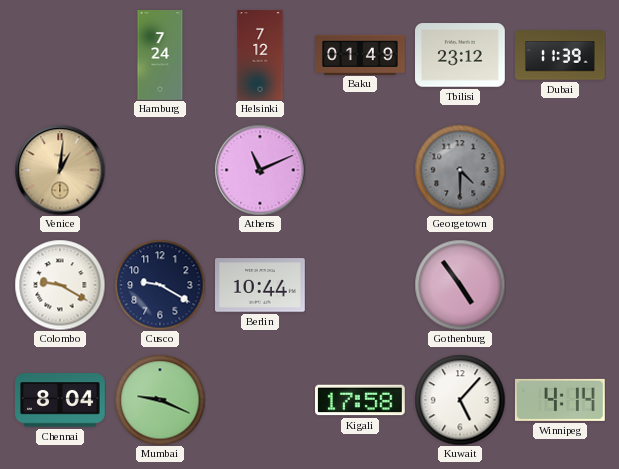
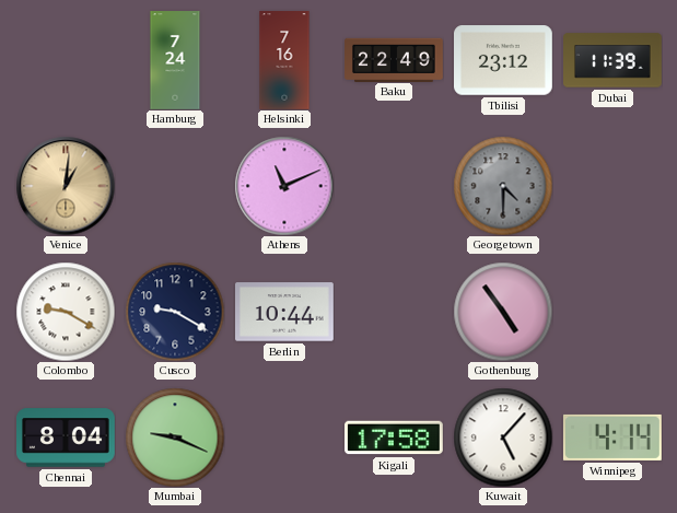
Helsinki: 7:12 -> 7:16
Baku: 01:49 -> 22:49
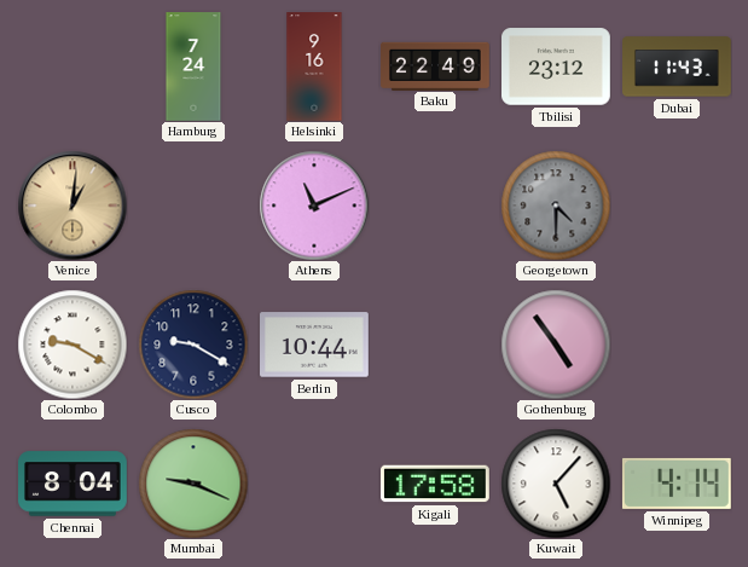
Helsinki: 7:16 -> 9:16
Dubai: 11:39 -> 11:43
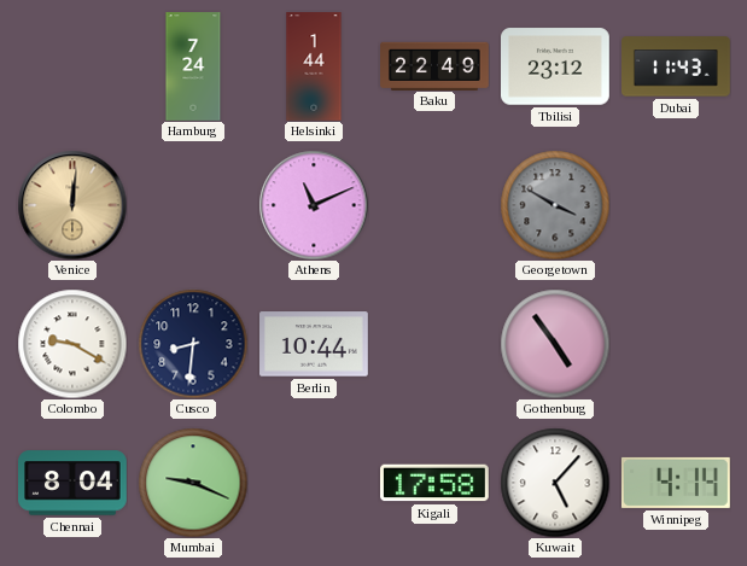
Helsinki: 9:16 -> 1:44
Venice: 1:01 -> 12:01
Georgetown: 4:30 -> 3:50
Cusco: 9:20 -> 8:31
